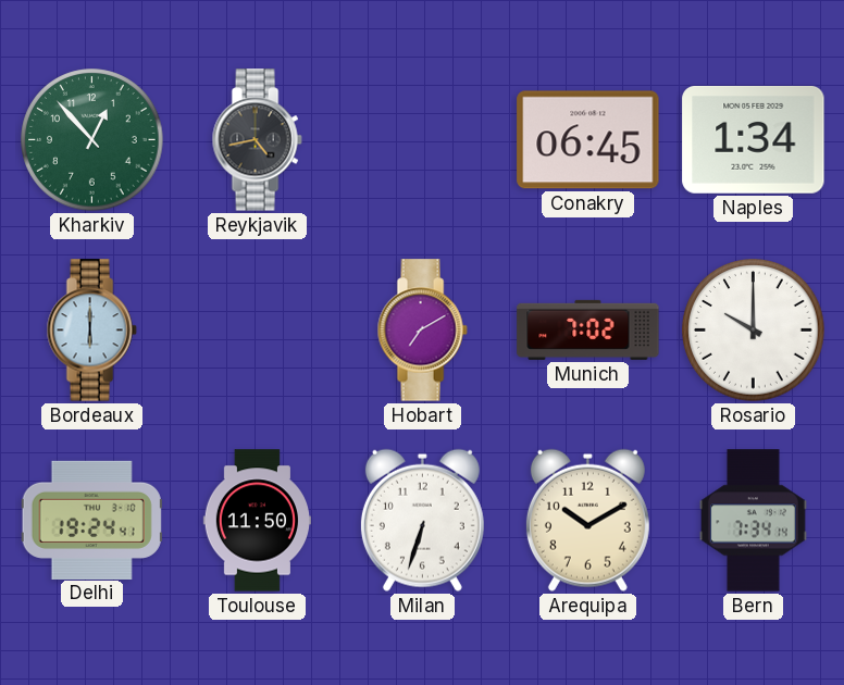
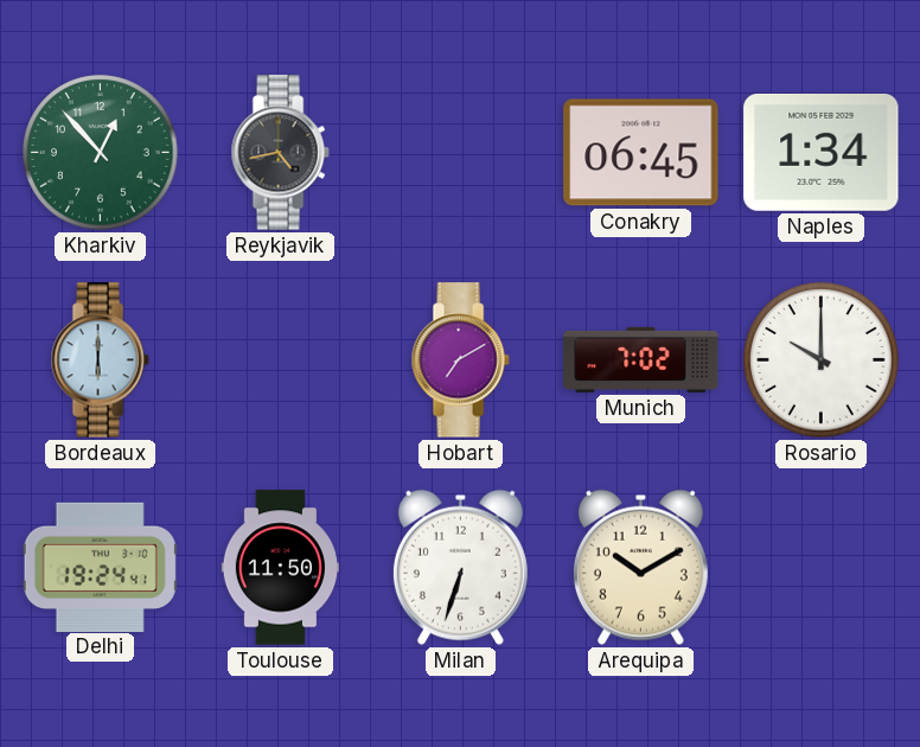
Bern: 7:34 -> none
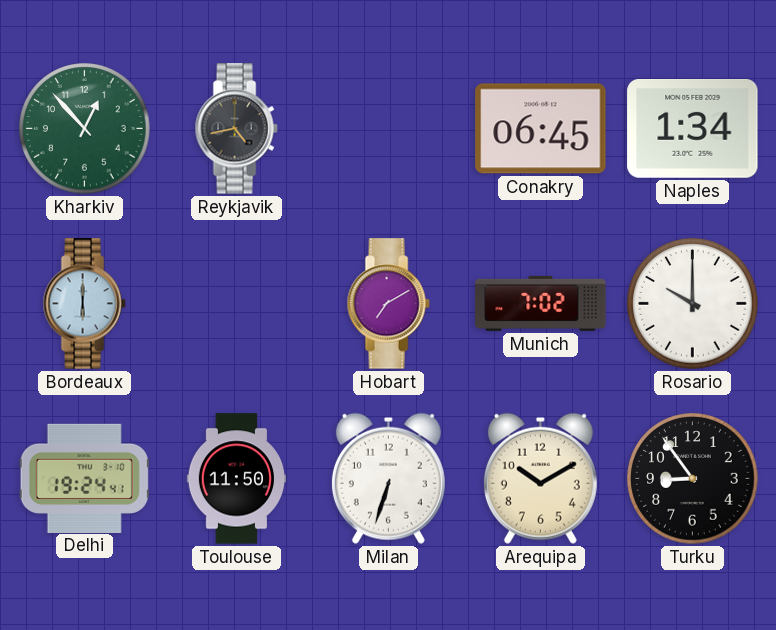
Turku: none -> 8:54
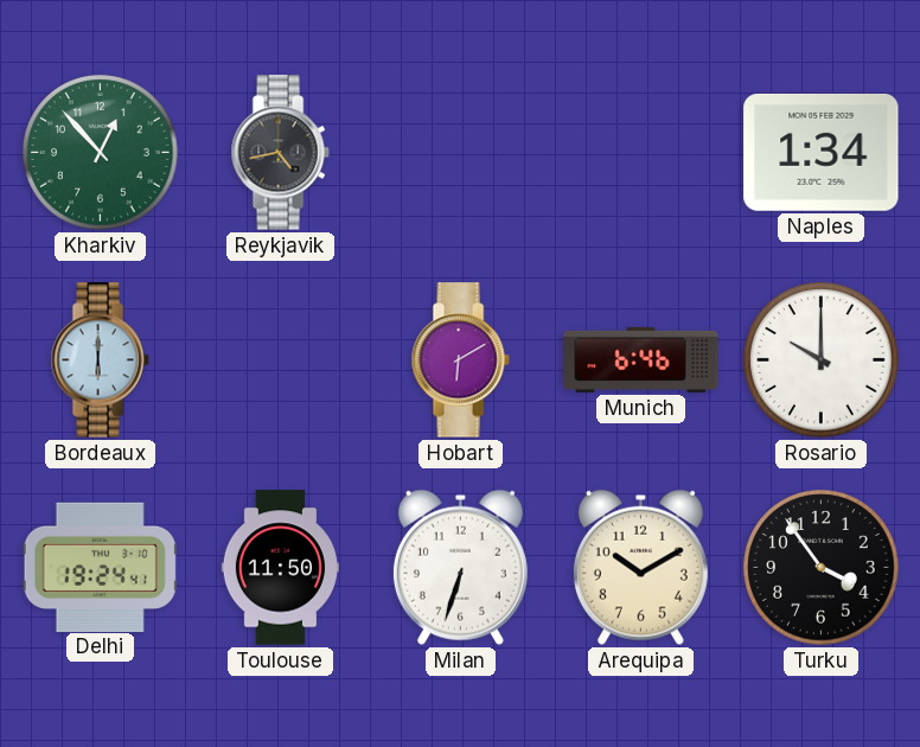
Conakry: 06:45 -> none
Hobart: 7:10 -> 6:10
Munich: 7:02 -> 6:46
Turku: 8:54 -> 3:54
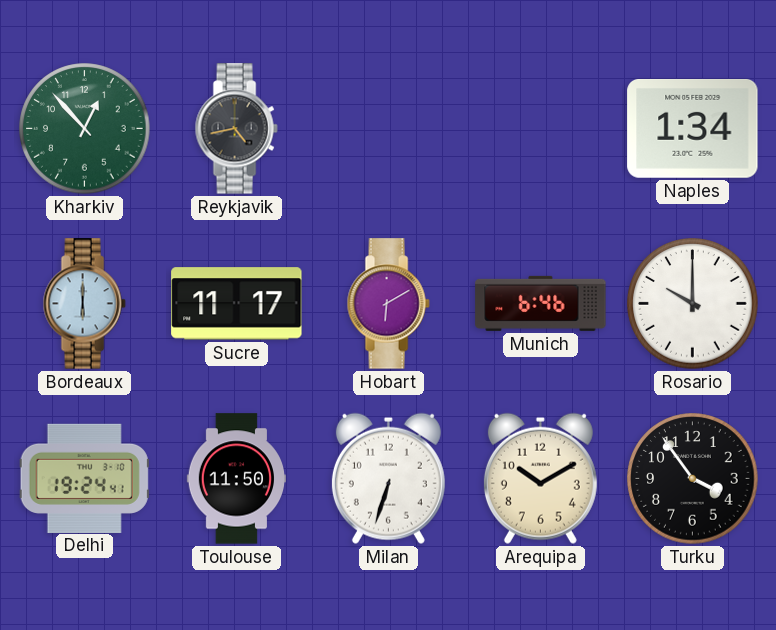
Sucre: none -> 11:17
